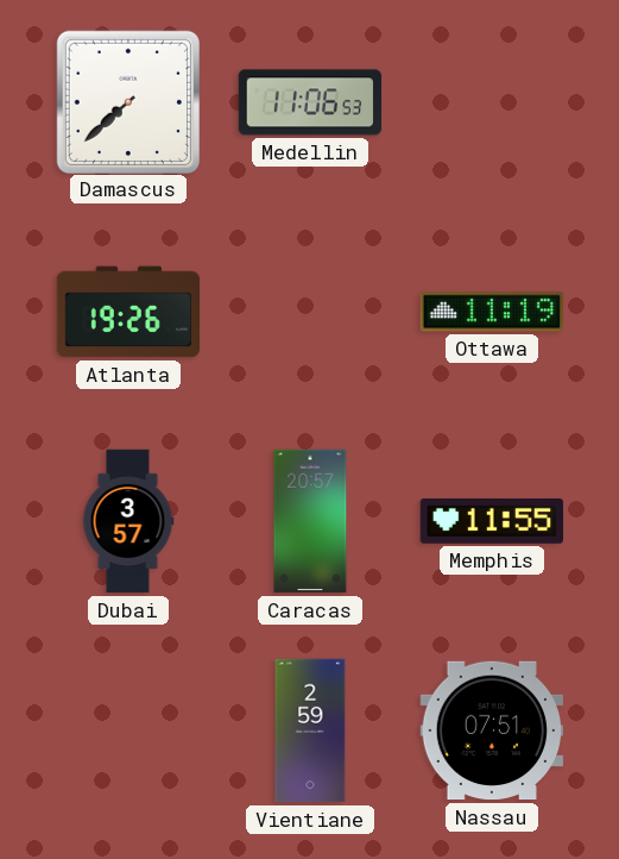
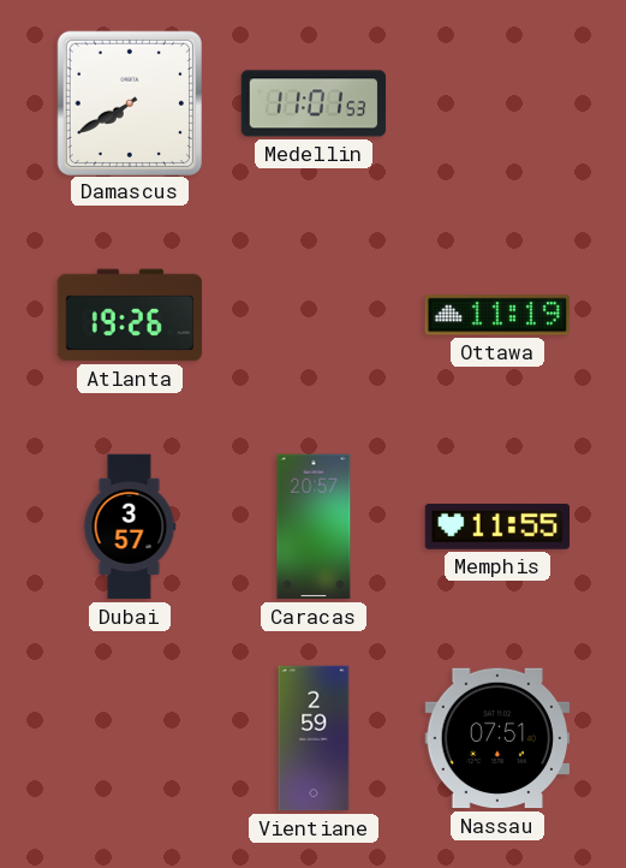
Damascus: 7:38 -> 7:40
Medellin: 11:06 -> 11:01
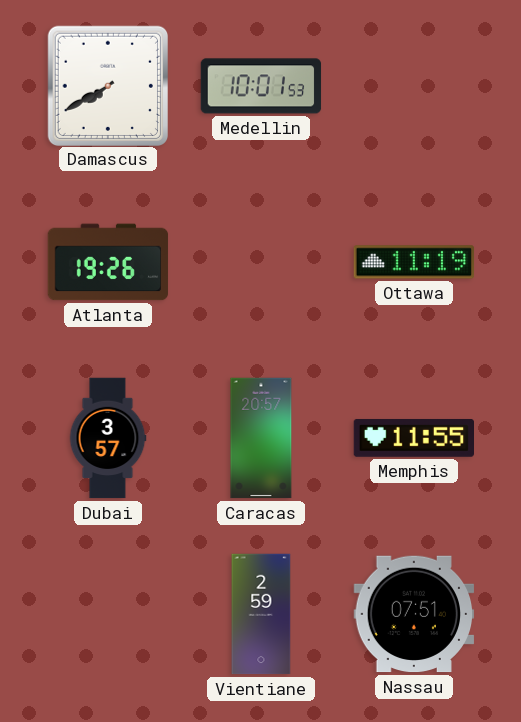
Medellin: 11:01 -> 10:01
